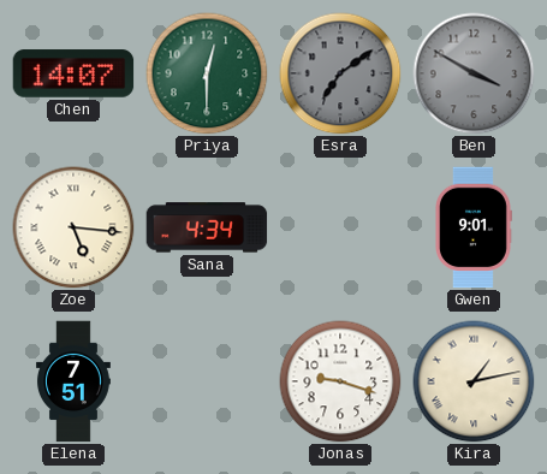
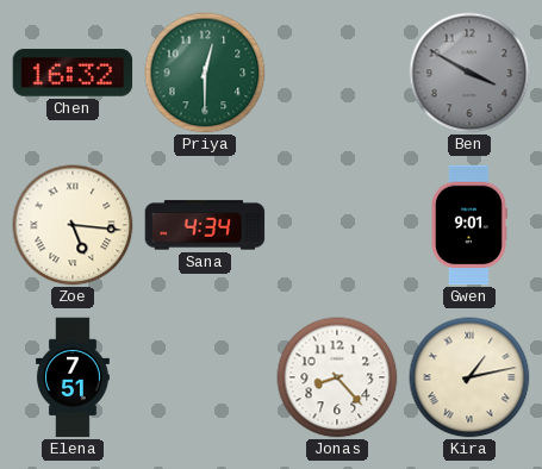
Chen: 14:07 -> 16:32
Esra: 7:09 -> none
Jonas: 9:18 -> 8:23
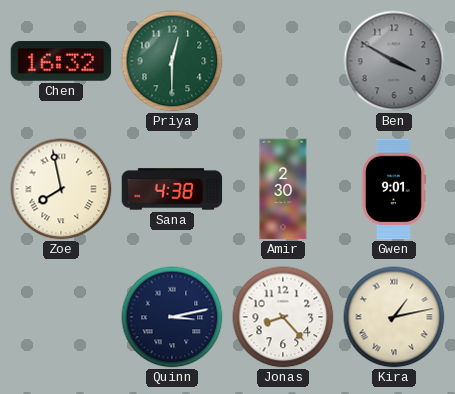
Zoe: 5:16 -> 7:58
Sana: 4:34 -> 4:38
Amir: none -> 2:30
Elena: 7:51 -> none
Quinn: none -> 3:13
